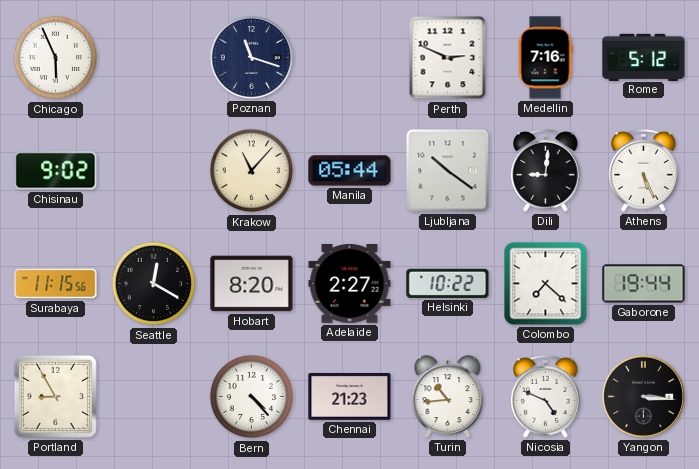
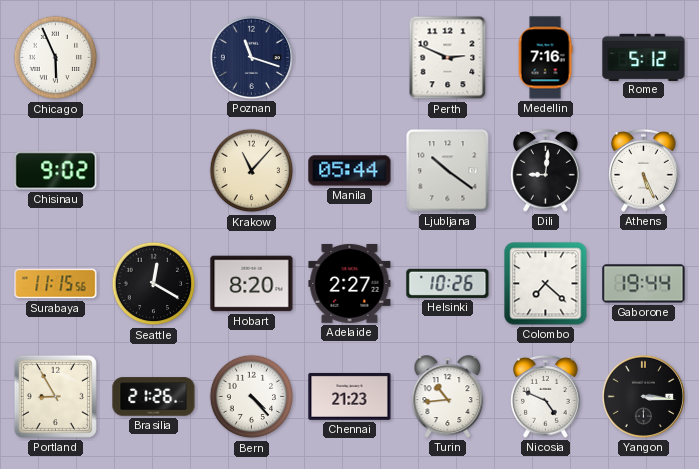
Helsinki: 10:22 -> 10:26
Brasilia: none -> 21:26
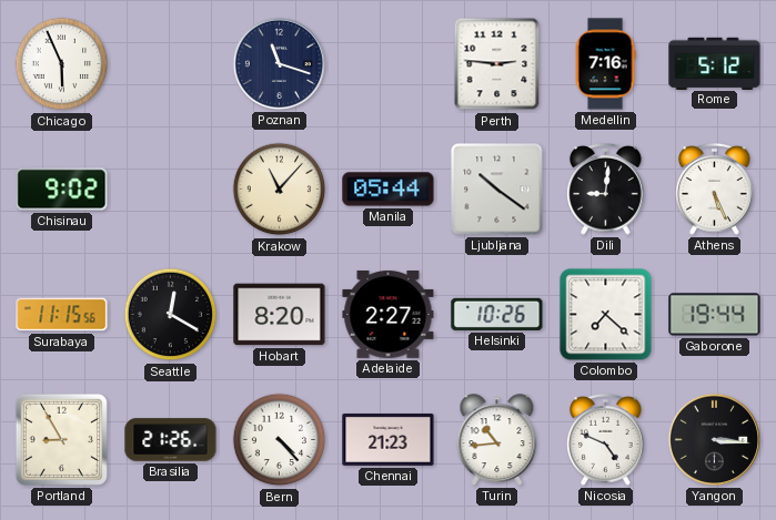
Perth: 2:49 -> 2:46
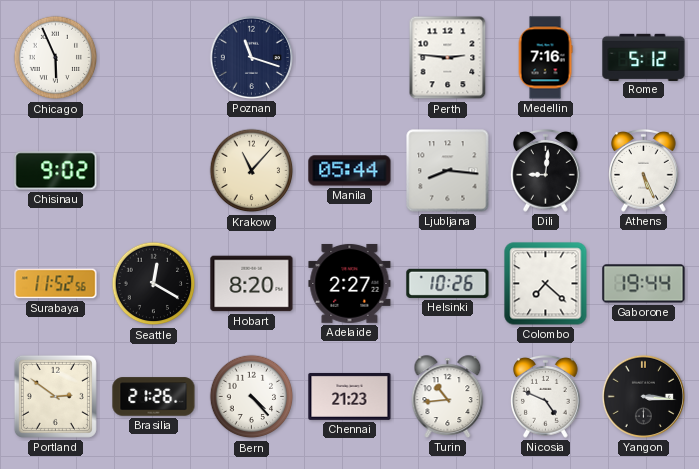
Ljubljana: 10:21 -> 8:16
Surabaya: 11:15 -> 11:52
Portland: 8:55 -> 2:51
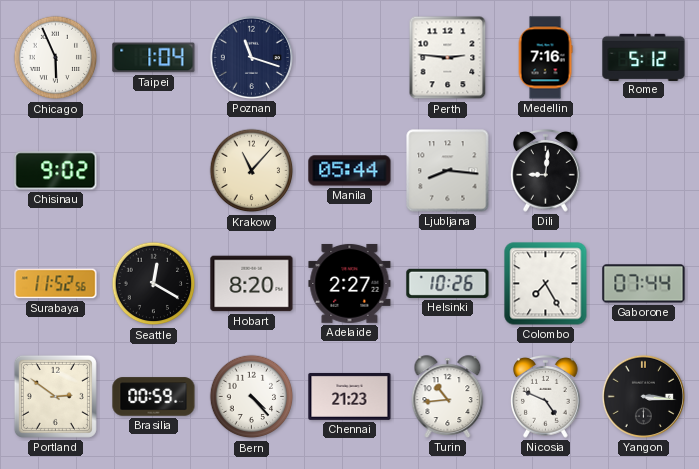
Taipei: none -> 1:04
Athens: 5:26 -> none
Colombo: 7:22 -> 7:25
Gaborone: 19:44 -> 07:44
Brasilia: 21:26 -> 00:59
